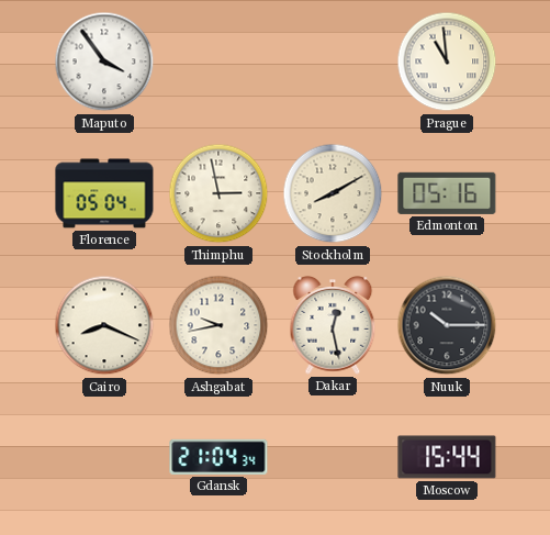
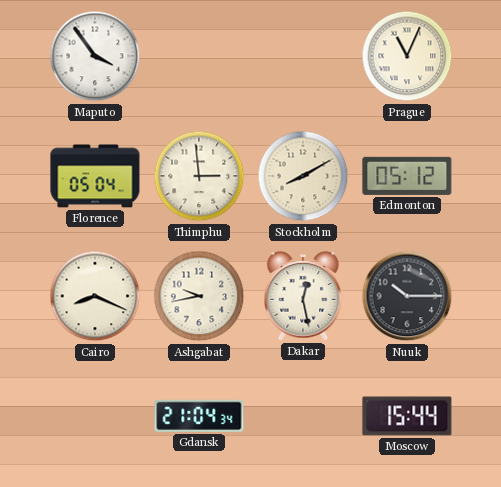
Prague: 10:59 -> 11:04
Thimphu: 2:58 -> 2:59
Edmonton: 05:16 -> 05:12
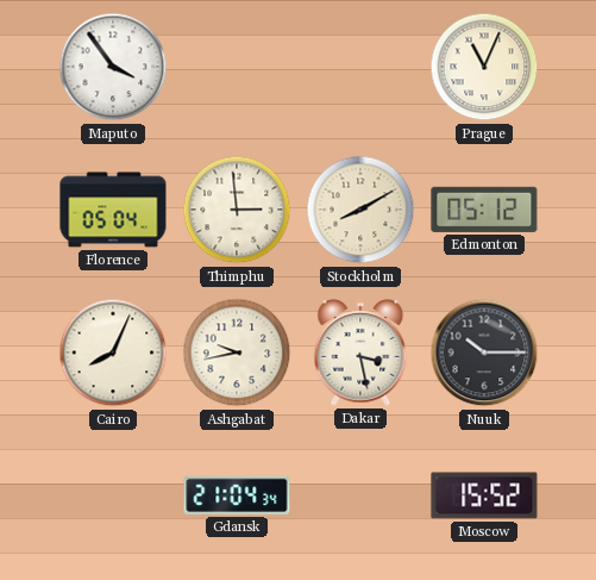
Cairo: 8:19 -> 8:04
Dakar: 12:28 -> 3:28
Moscow: 15:44 -> 15:52
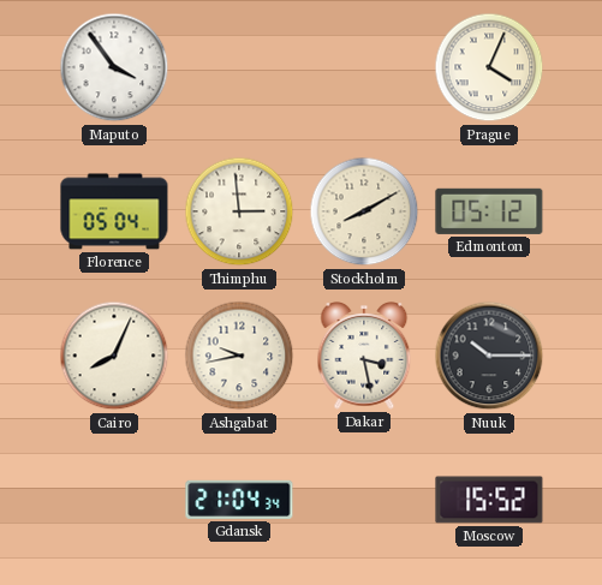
Prague: 11:04 -> 4:04
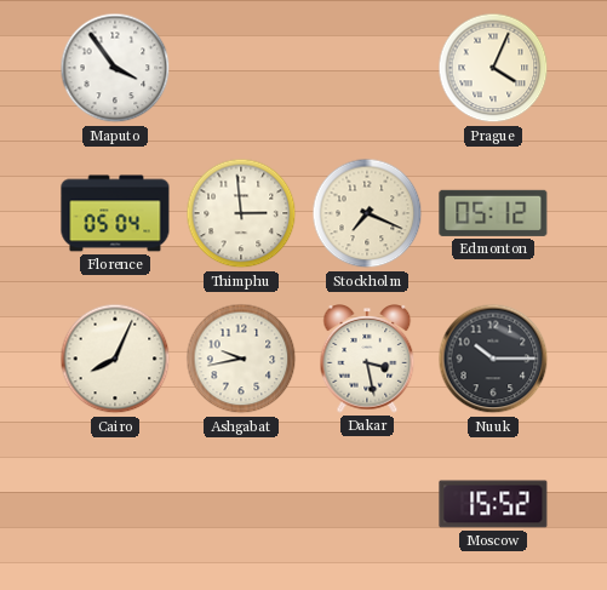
Stockholm: 8:10 -> 7:19
Gdansk: 21:04 -> none
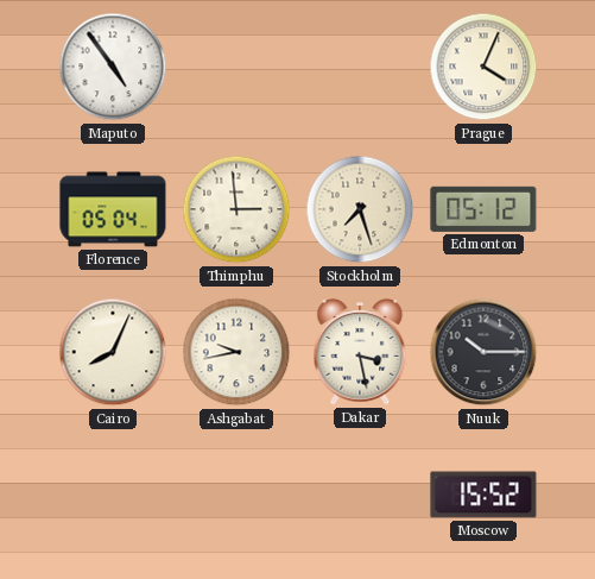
Maputo: 3:54 -> 4:54
Stockholm: 7:19 -> 7:27
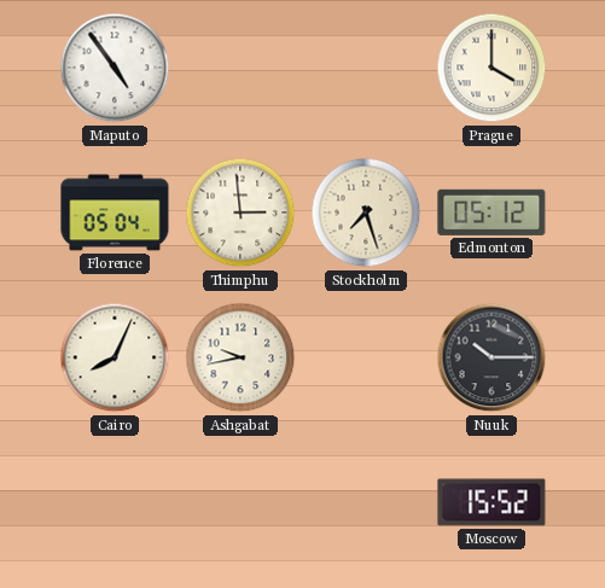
Prague: 4:04 -> 4:00
Dakar: 3:28 -> none
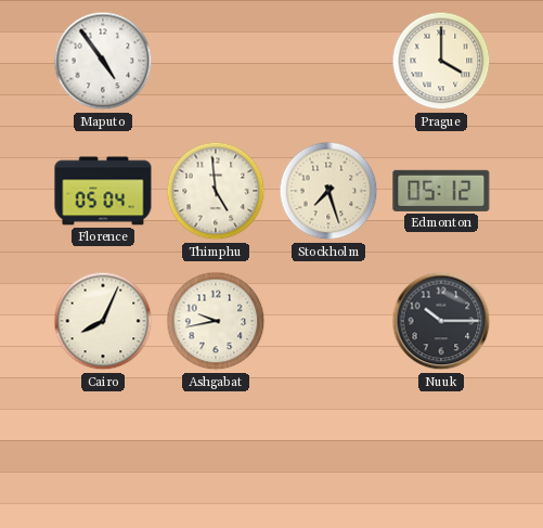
Thimphu: 2:59 -> 4:59
Moscow: 15:52 -> none
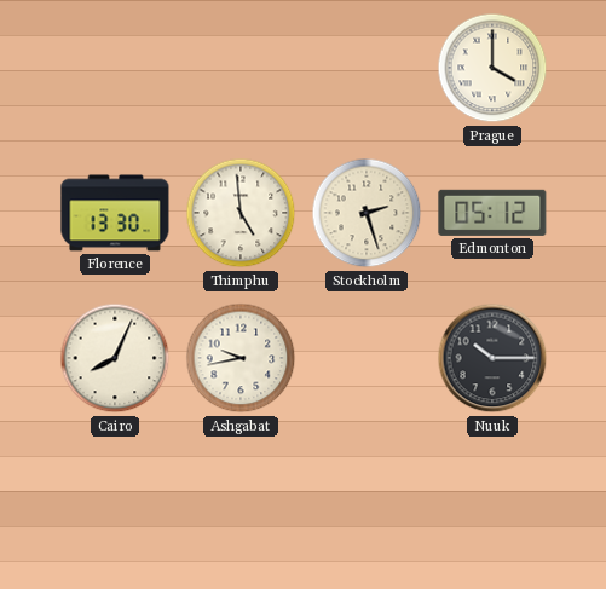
Maputo: 4:54 -> none
Florence: 05:04 -> 13:30
Stockholm: 7:27 -> 2:27
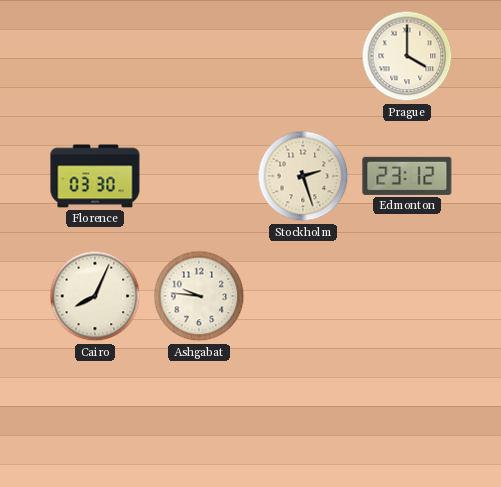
Florence: 13:30 -> 03:30
Thimphu: 4:59 -> none
Edmonton: 05:12 -> 23:12
Ashgabat: 9:43 -> 9:46
Nuuk: 10:15 -> none
